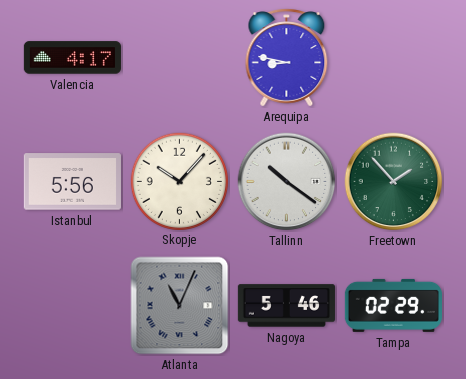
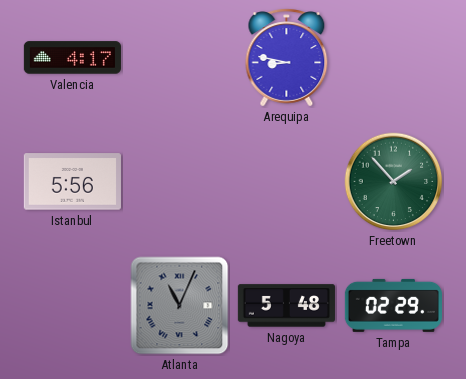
Skopje: 10:07 -> none
Tallinn: 10:21 -> none
Nagoya: 5:46 -> 5:48
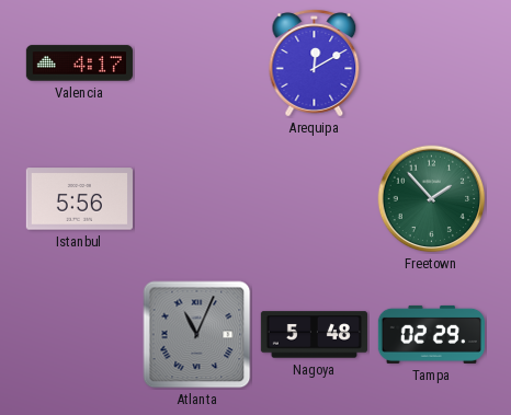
Arequipa: 8:47 -> 12:10
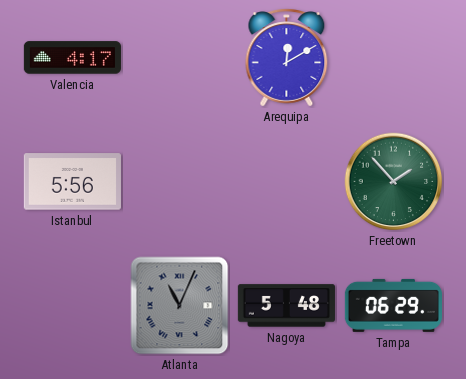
Tampa: 02:29 -> 06:29
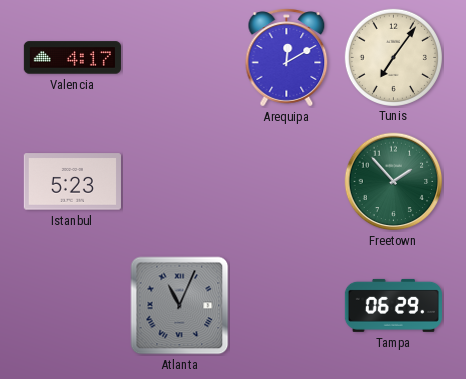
Tunis: none -> 7:06
Istanbul: 5:56 -> 5:23
Nagoya: 5:48 -> none
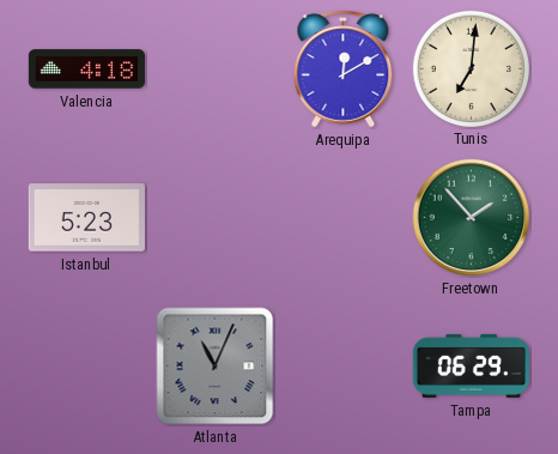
Valencia: 4:17 -> 4:18
Tunis: 7:06 -> 7:01
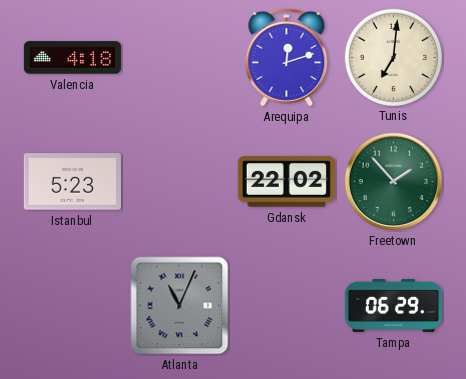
Arequipa: 12:10 -> 12:12
Gdansk: none -> 22:02
